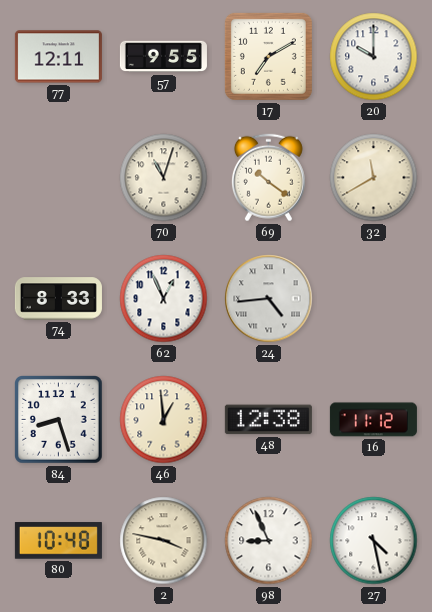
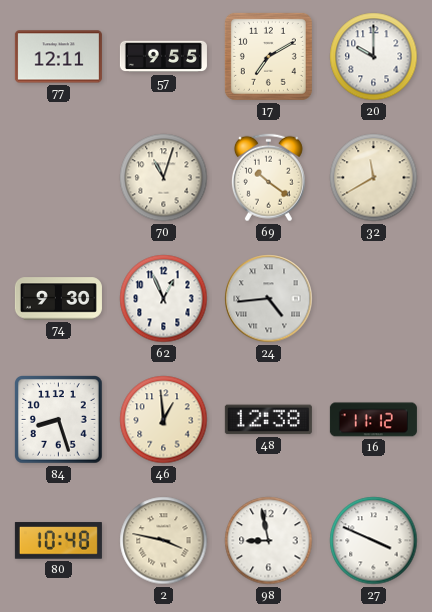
74: 8:33 -> 9:30
98: 8:56 -> 8:58
27: 4:28 -> 3:49
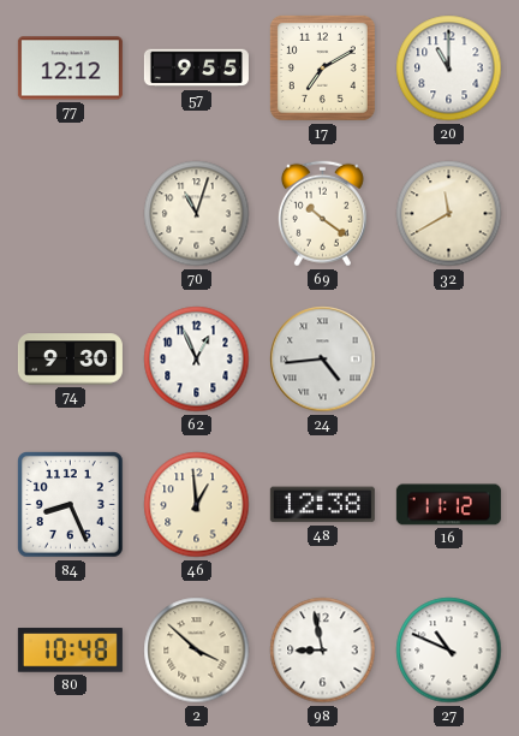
77: 12:11 -> 12:12
20: 10:00 -> 11:00
84: 8:27 -> 8:26
2: 3:47 -> 3:52
27: 3:49 -> 10:49
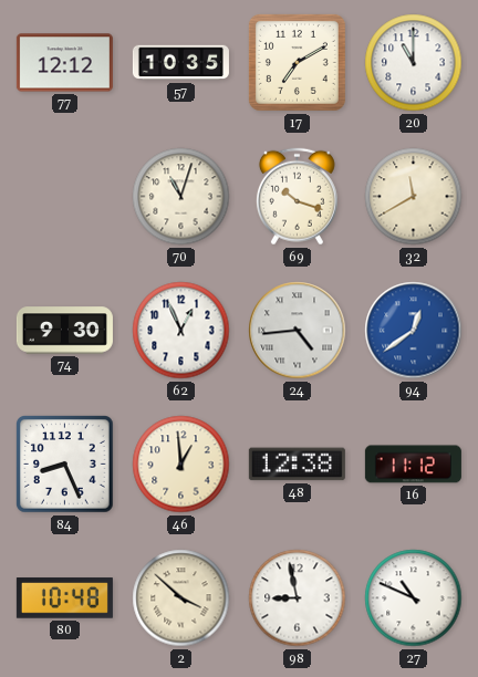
57: 9:55 -> 10:35
69: 10:21 -> 10:18
94: none -> 12:39
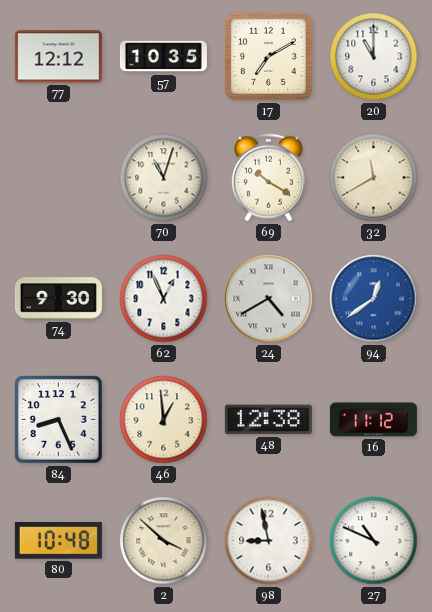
69: 10:18 -> 10:20
24: 4:44 -> 4:40
